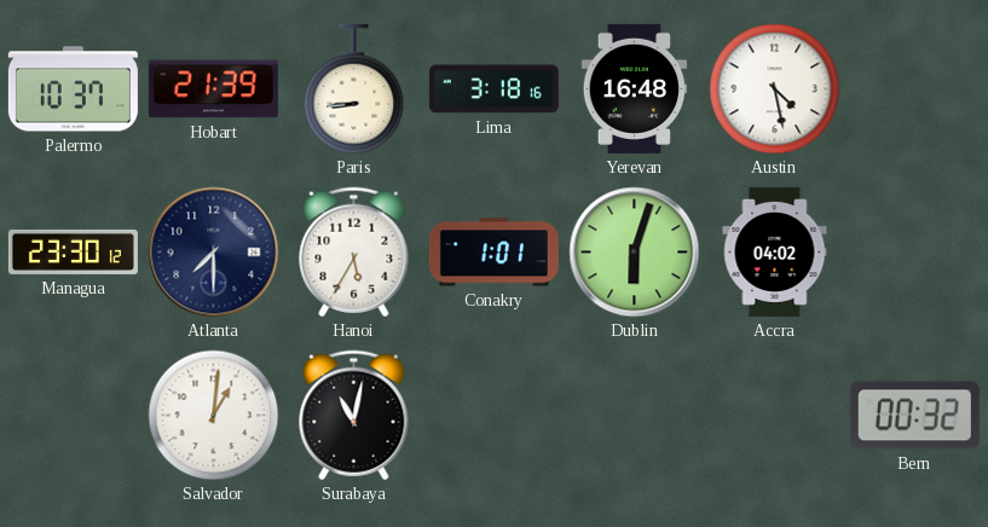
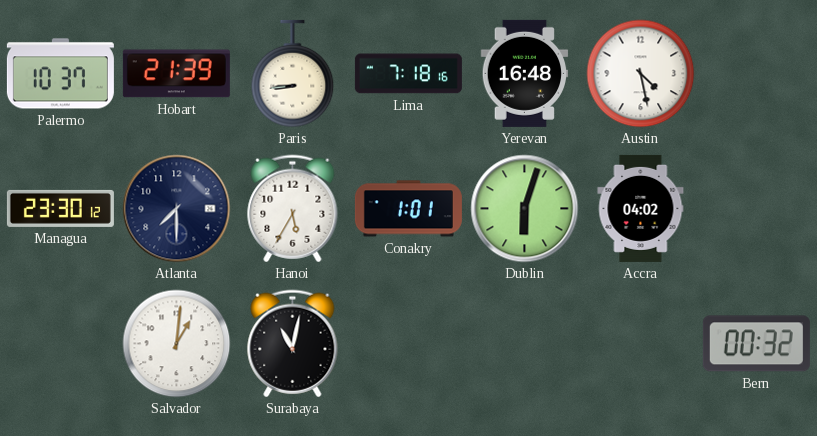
Lima: 3:18 -> 7:18
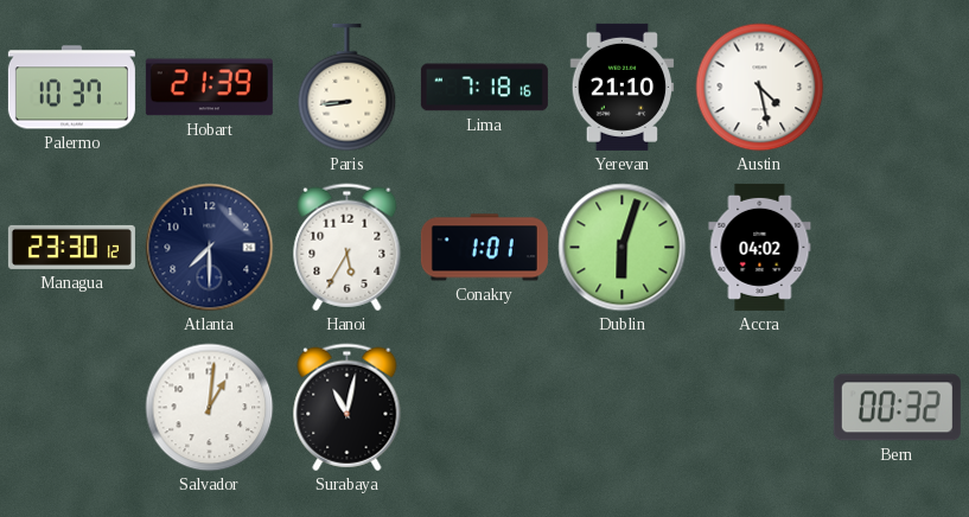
Yerevan: 16:48 -> 21:10
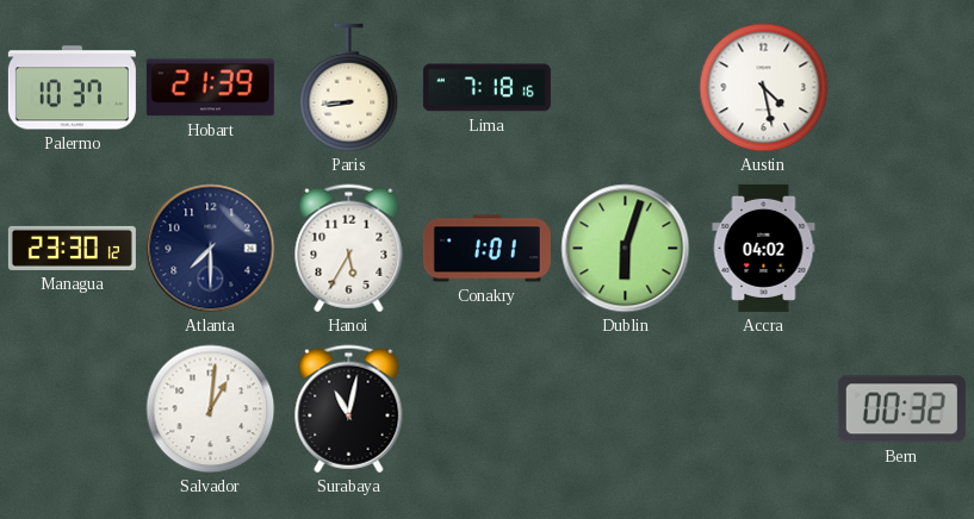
Yerevan: 21:10 -> none
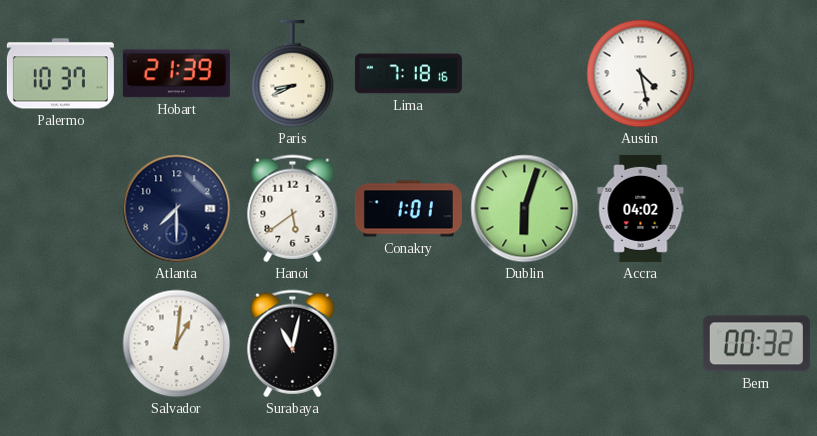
Paris: 8:44 -> 8:41
Managua: 23:30 -> none
Hanoi: 5:35 -> 5:39
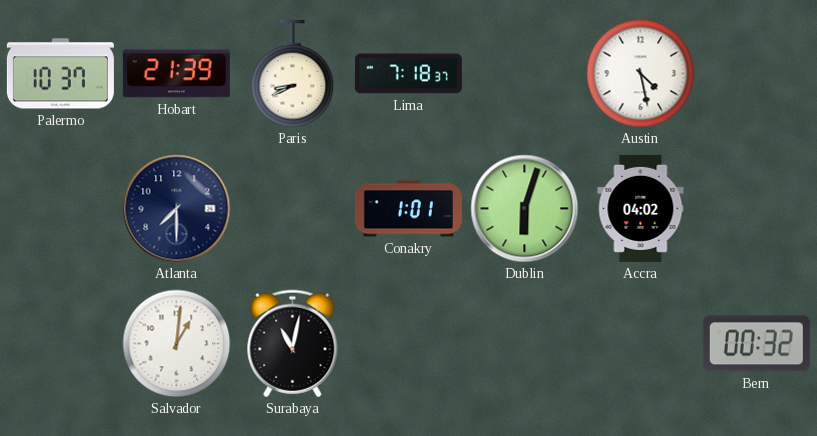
Lima: 7:18:16 -> 7:18:37
Hanoi: 5:39 -> none
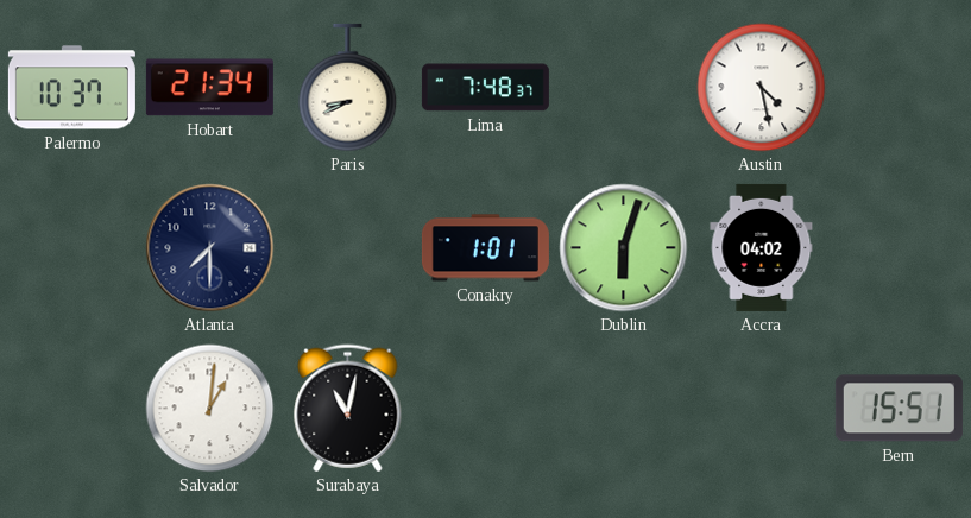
Hobart: 21:39 -> 21:34
Lima: 7:18 -> 7:48
Bern: 00:32 -> 15:51
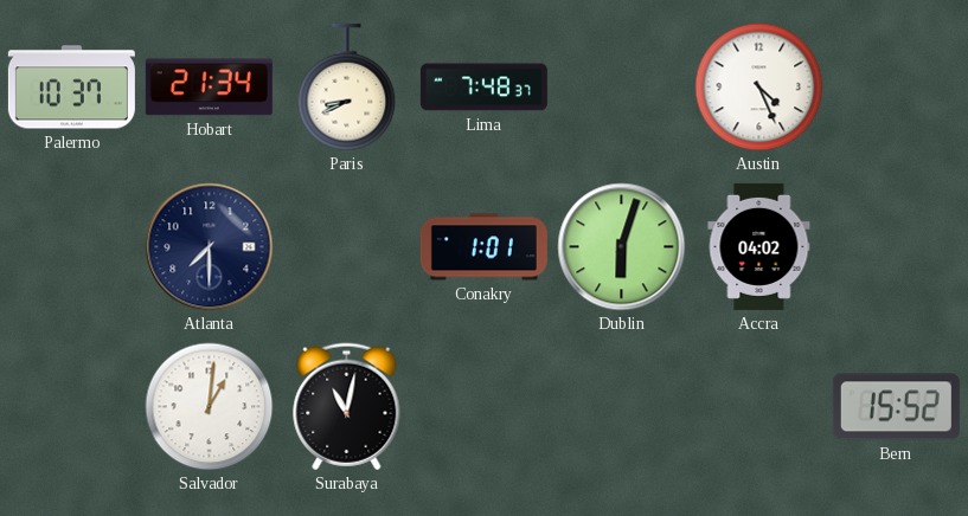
Austin: 4:28 -> 4:26
Bern: 15:51 -> 15:52
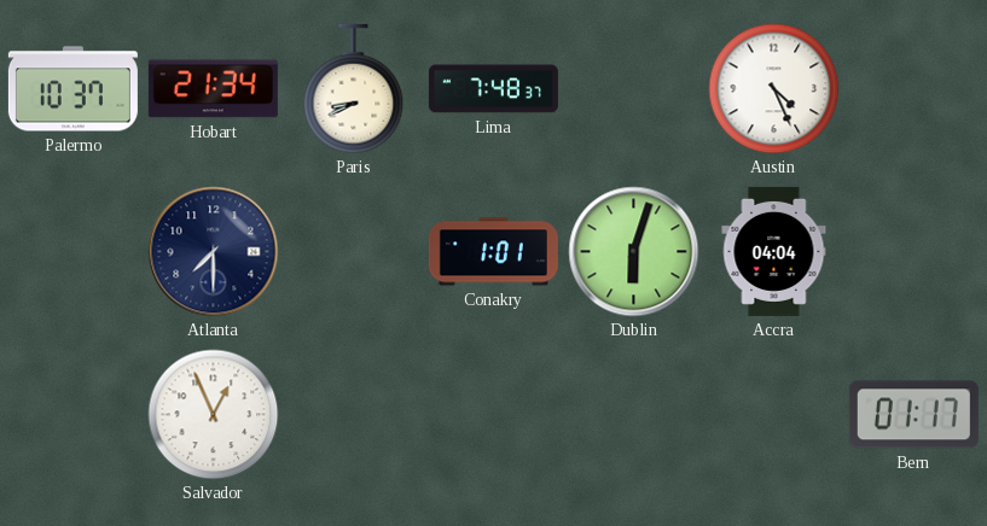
Accra: 04:02 -> 04:04
Salvador: 1:01 -> 12:56
Surabaya: 11:02 -> none
Bern: 15:52 -> 01:17
